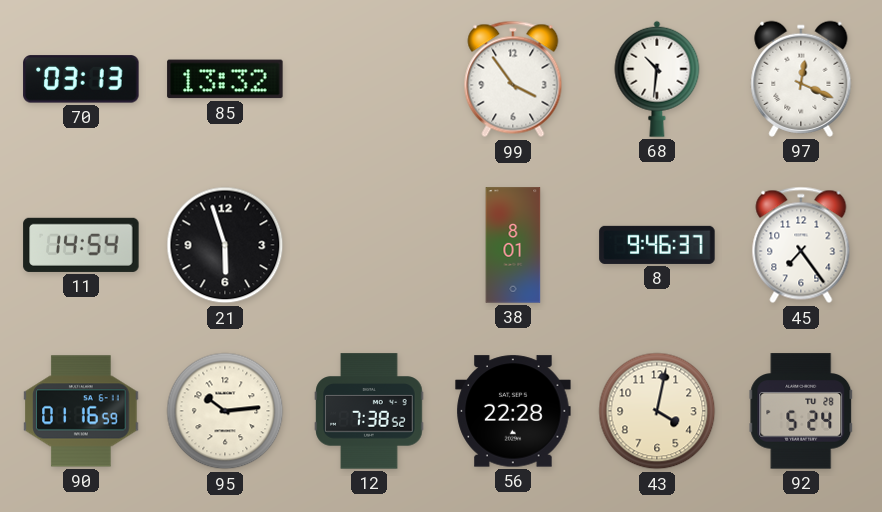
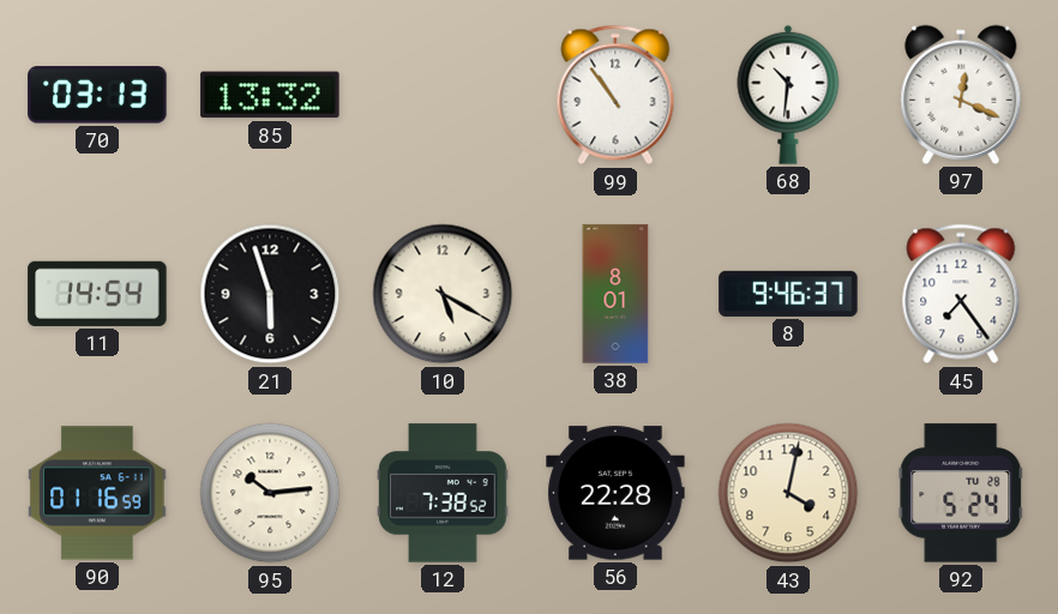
99: 3:54 -> 10:54
10: none -> 5:20
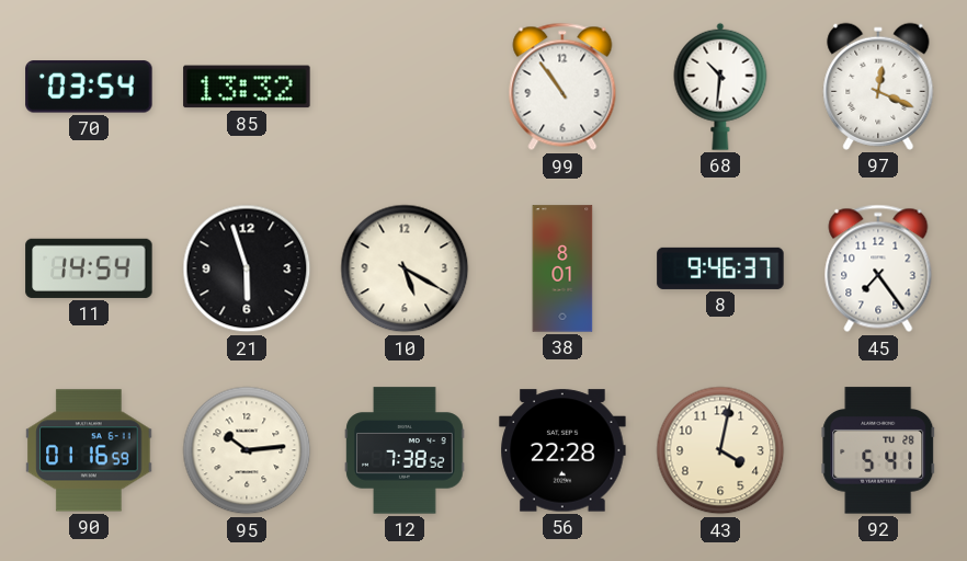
70: 03:13 -> 03:54
92: 5:24 -> 5:41
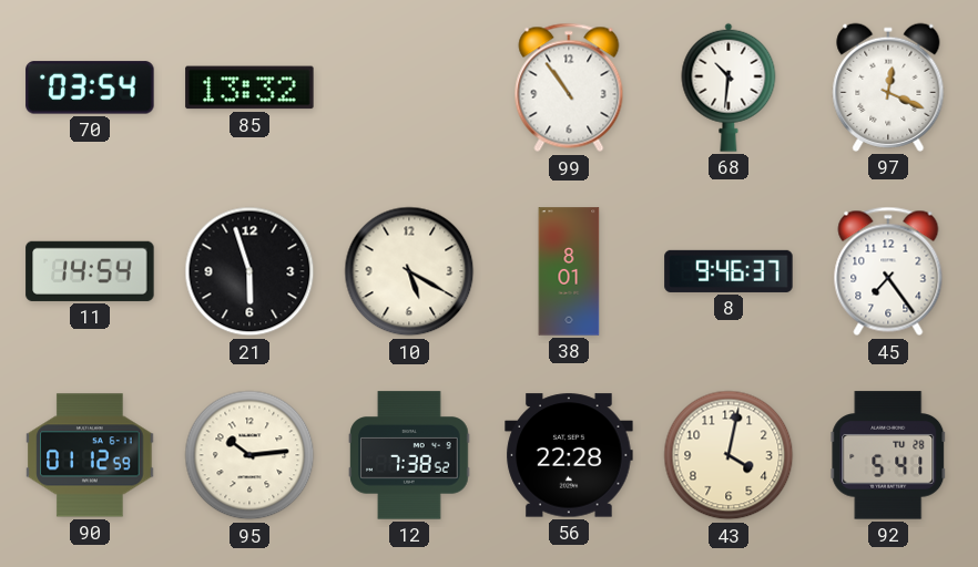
90: 01:16 -> 01:12
